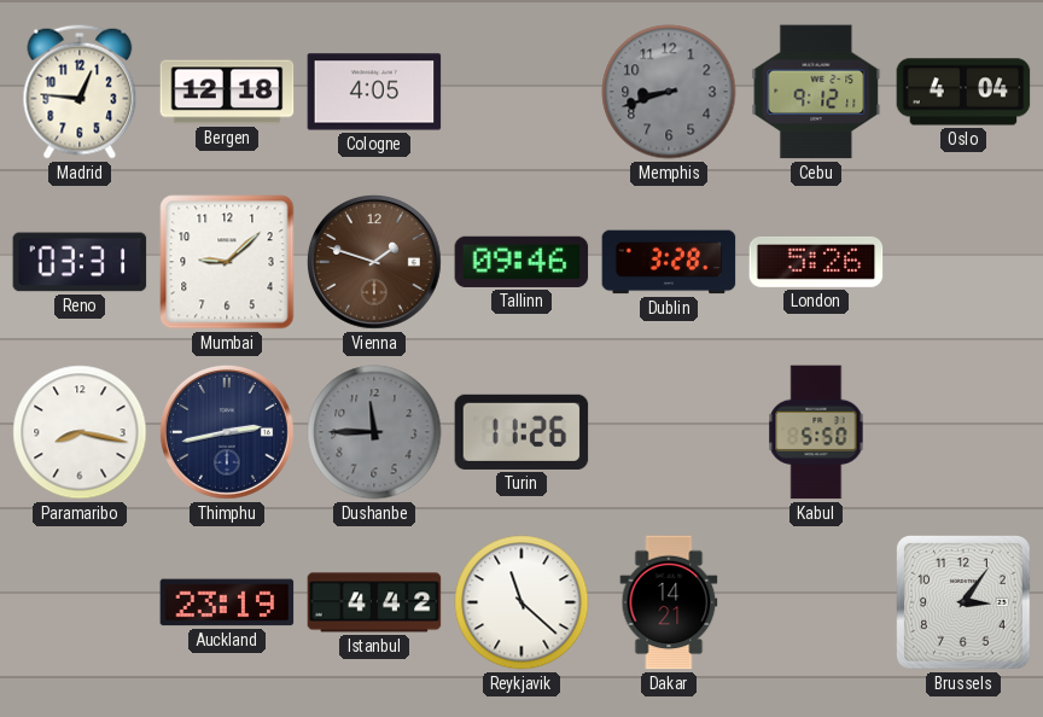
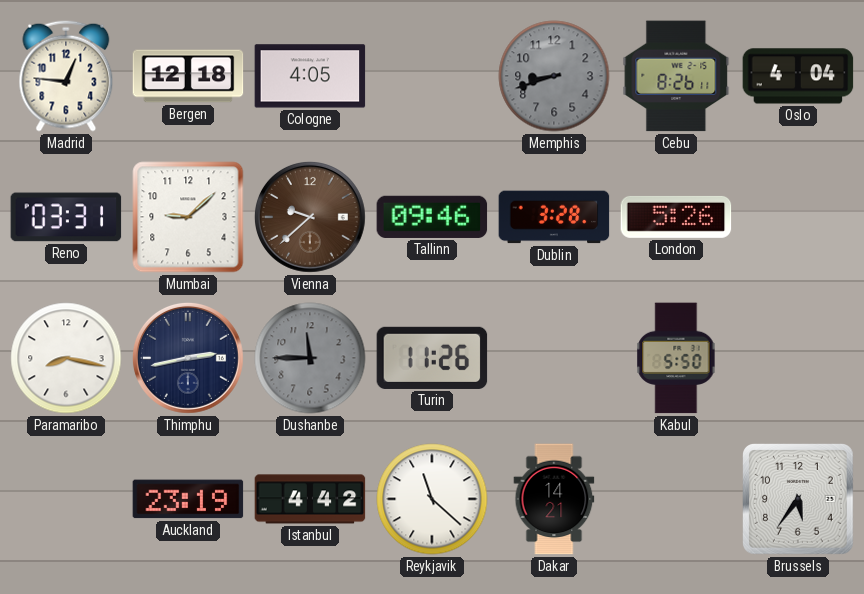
Cebu: 9:12 -> 8:26
Vienna: 1:48 -> 9:38
Brussels: 3:06 -> 5:36
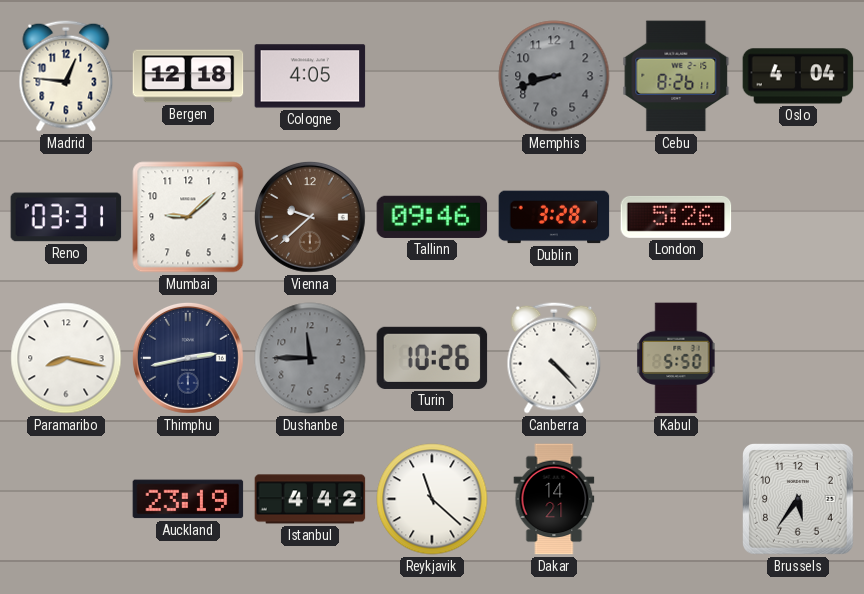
Turin: 11:26 -> 10:26
Canberra: none -> 4:23
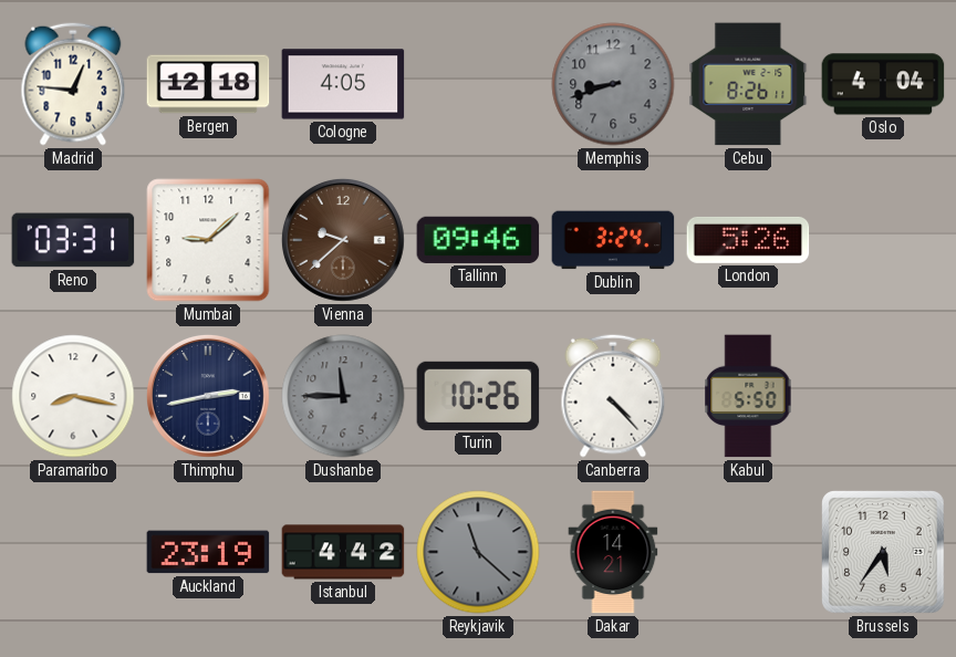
Dublin: 3:28 -> 3:24
Reykjavik dial: white -> grey
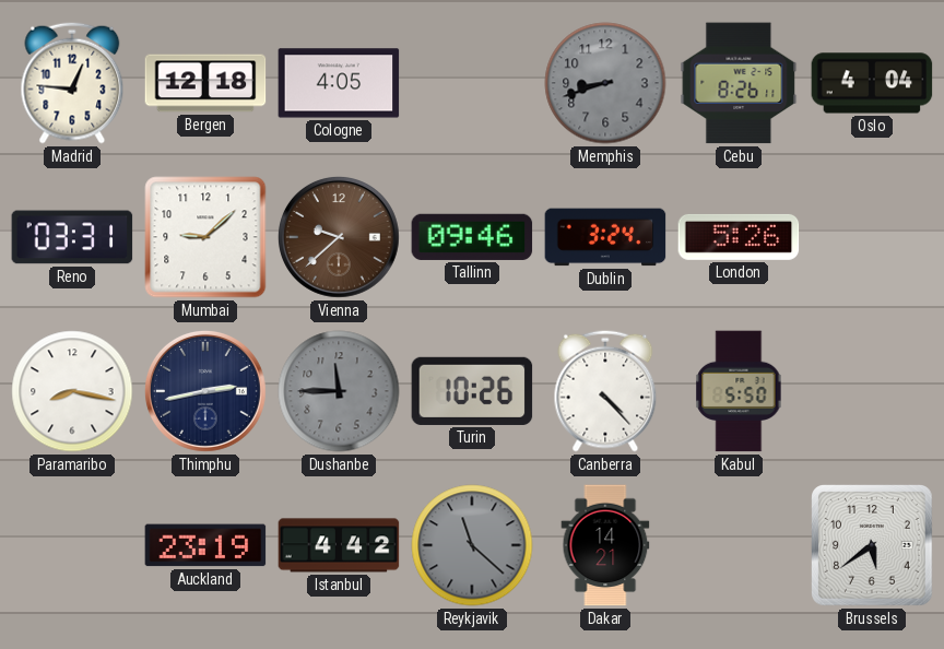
Brussels: 5:36 -> 5:39
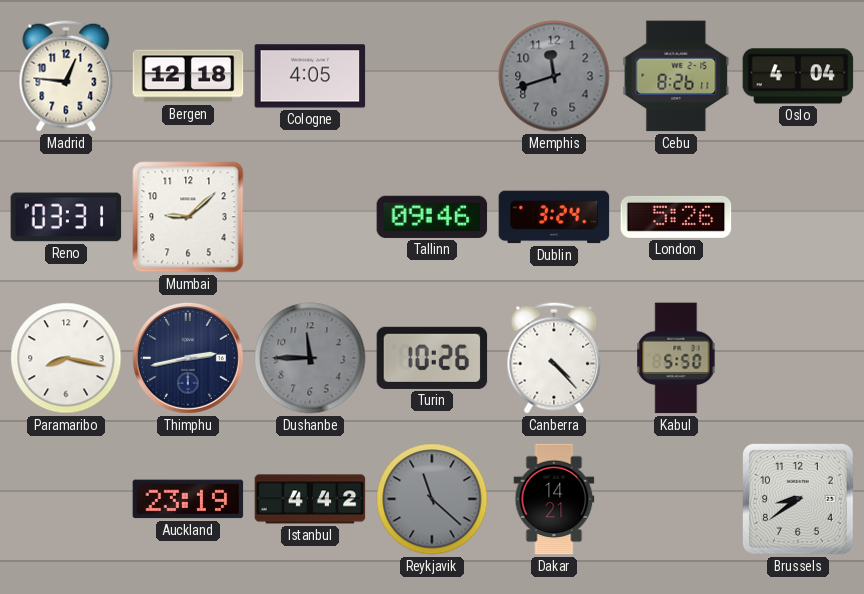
Memphis: 8:42 -> 11:42
Vienna: 9:38 -> none
Brussels: 5:39 -> 8:39
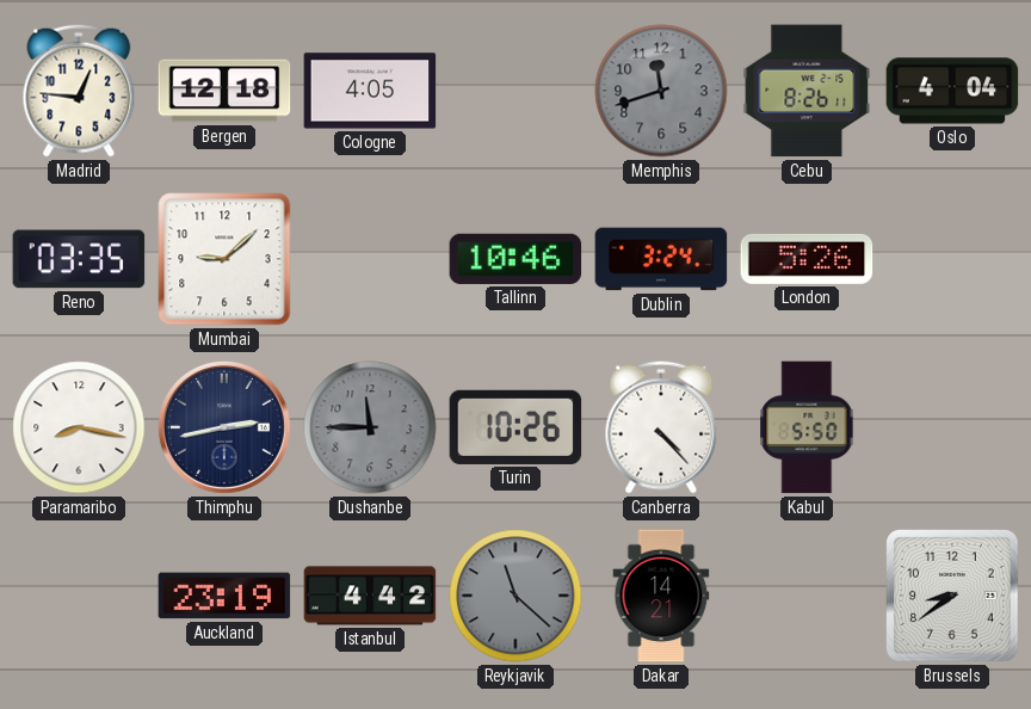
Reno: 03:31 -> 03:35
Tallinn: 09:46 -> 10:46
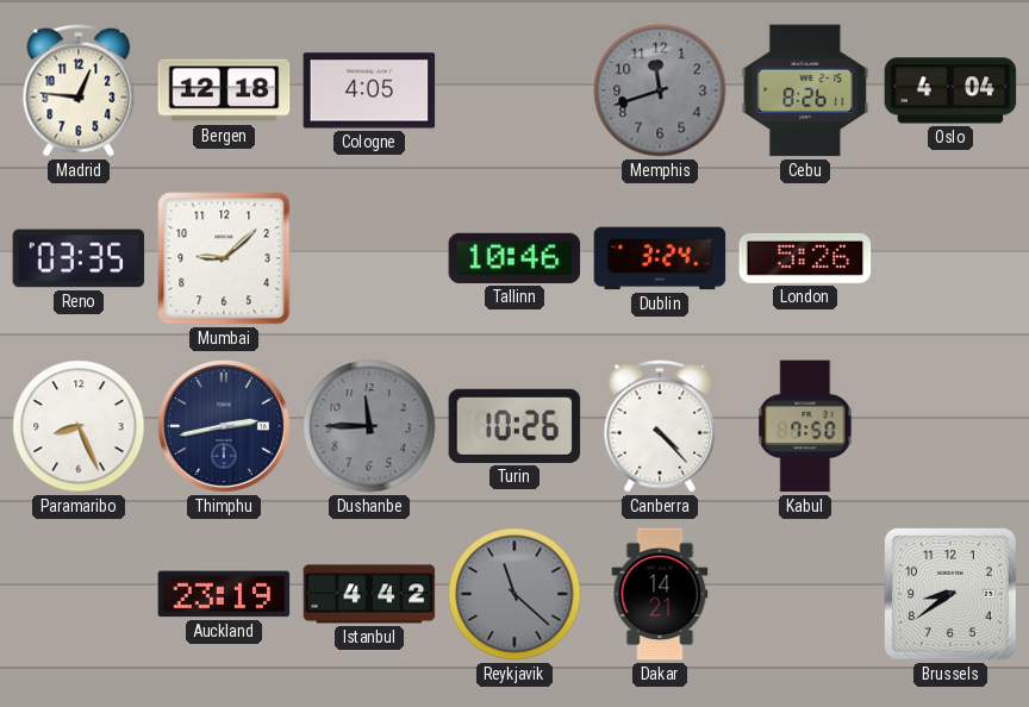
Paramaribo: 8:17 -> 8:26
Kabul: 5:50 -> 7:50
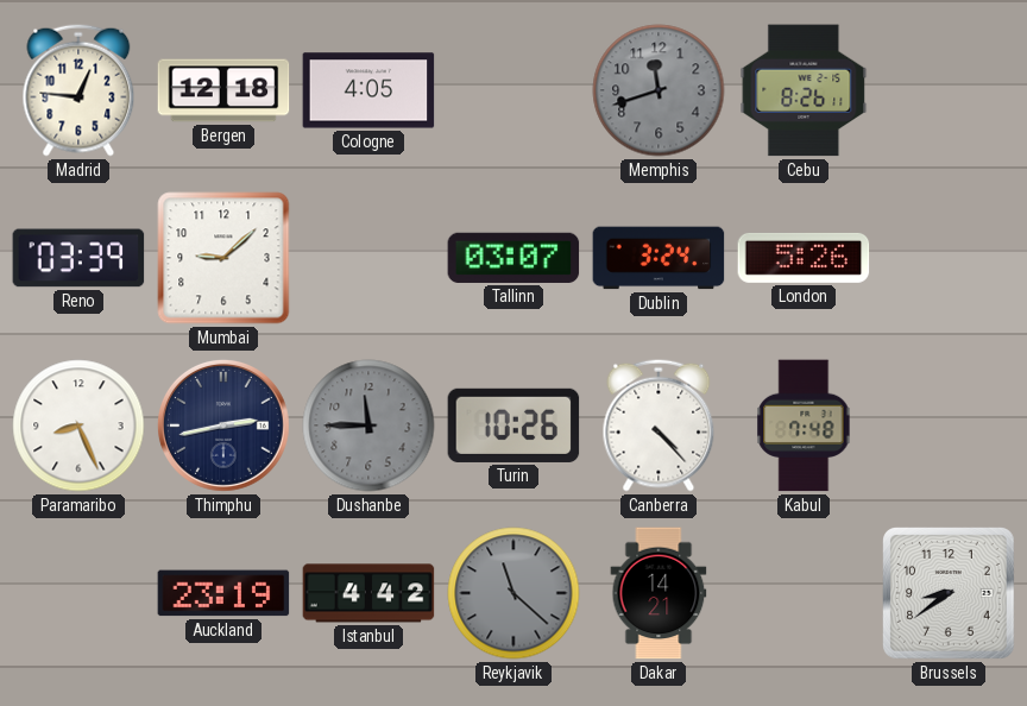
Oslo: 4:04 -> none
Reno: 03:35 -> 03:39
Tallinn: 10:46 -> 03:07
Kabul: 7:50 -> 7:48
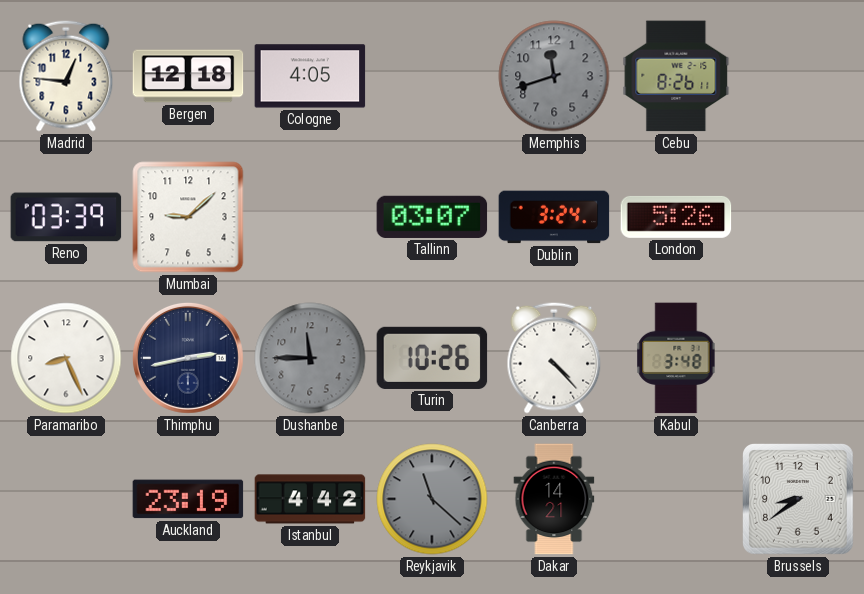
Kabul: 7:48 -> 3:48
